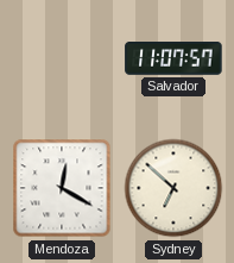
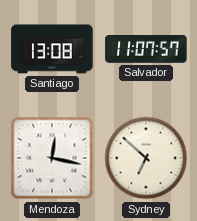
Santiago: none -> 13:08
Mendoza: 12:20 -> 12:17
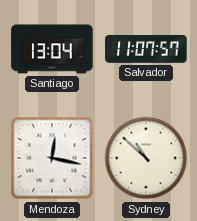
Santiago: 13:08 -> 13:04
Sydney: 6:52 -> 10:52
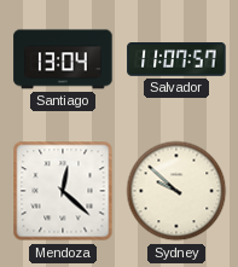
Mendoza: 12:17 -> 12:22
Sydney: 10:52 -> 9:52
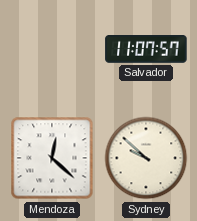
Santiago: 13:04 -> none
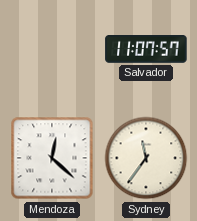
Sydney: 9:52 -> 11:36
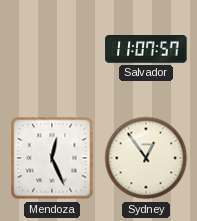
Mendoza: 12:22 -> 12:26
Sydney: 11:36 -> 12:54
